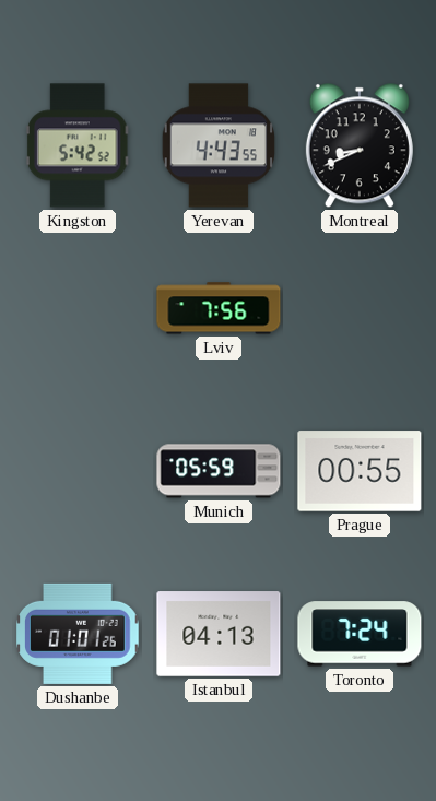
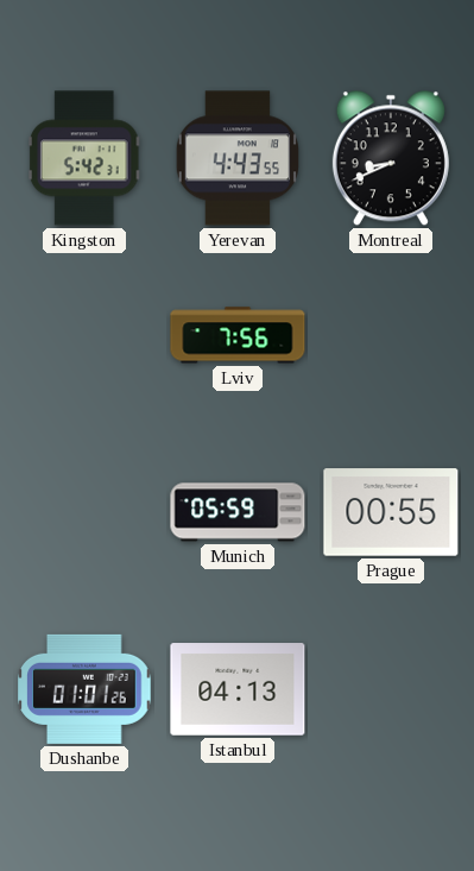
Kingston: 5:42:52 -> 5:42:31
Toronto: 7:24 -> none
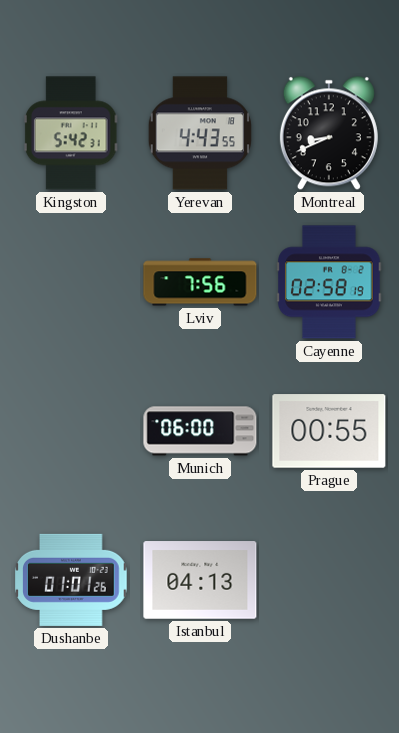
Cayenne: none -> 02:58
Munich: 05:59 -> 06:00
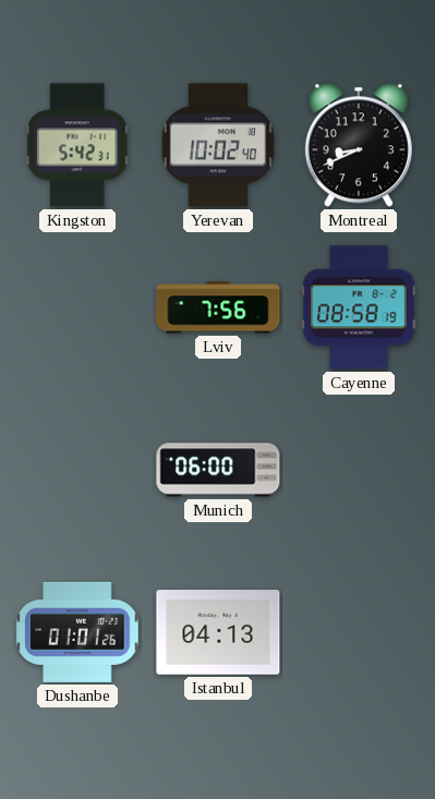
Yerevan: 4:43 -> 10:02
Cayenne: 02:58 -> 08:58
Prague: 00:55 -> none
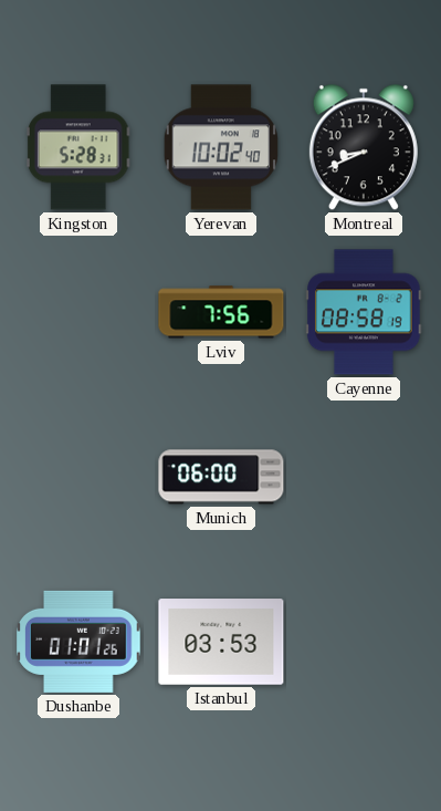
Kingston: 5:42 -> 5:28
Istanbul: 04:13 -> 03:53
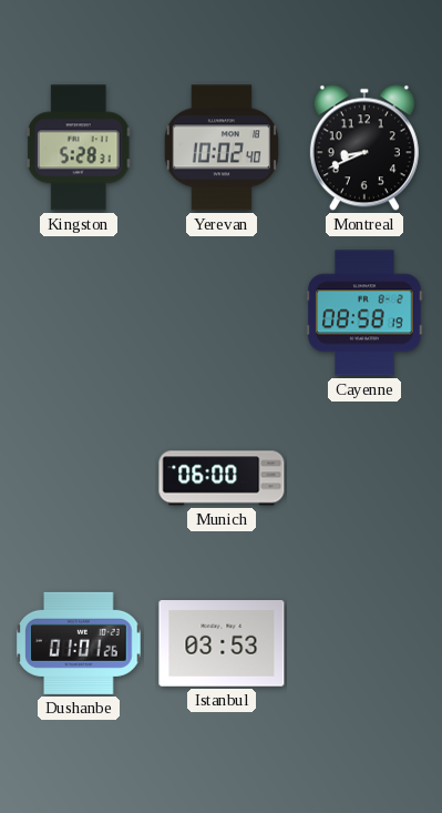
Lviv: 7:56 -> none
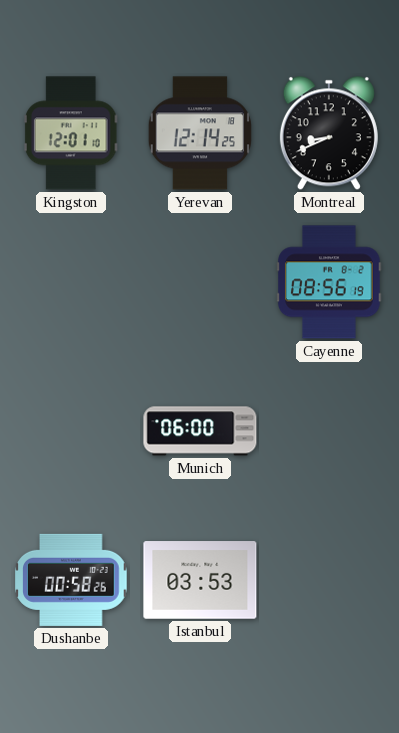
Kingston: 5:28 -> 12:01
Yerevan: 10:02 -> 12:14
Cayenne: 08:58 -> 08:56
Dushanbe: 01:01 -> 00:58
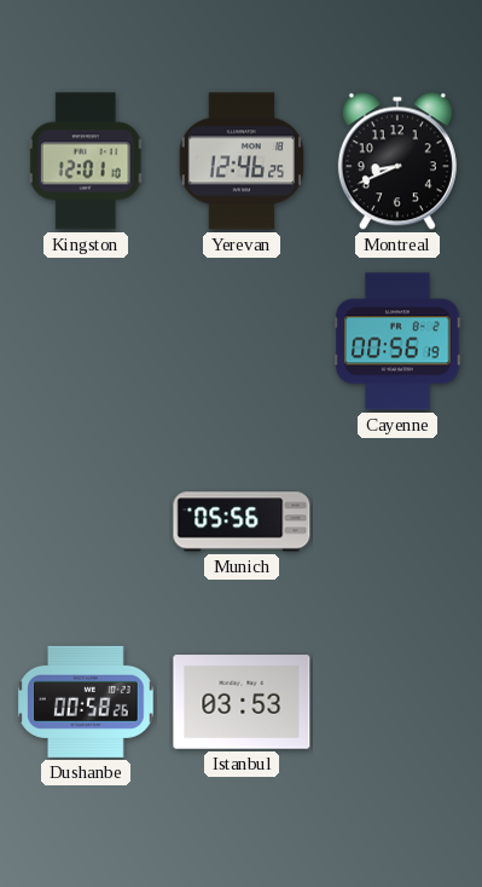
Yerevan: 12:14 -> 12:46
Cayenne: 08:56 -> 00:56
Munich: 06:00 -> 05:56
